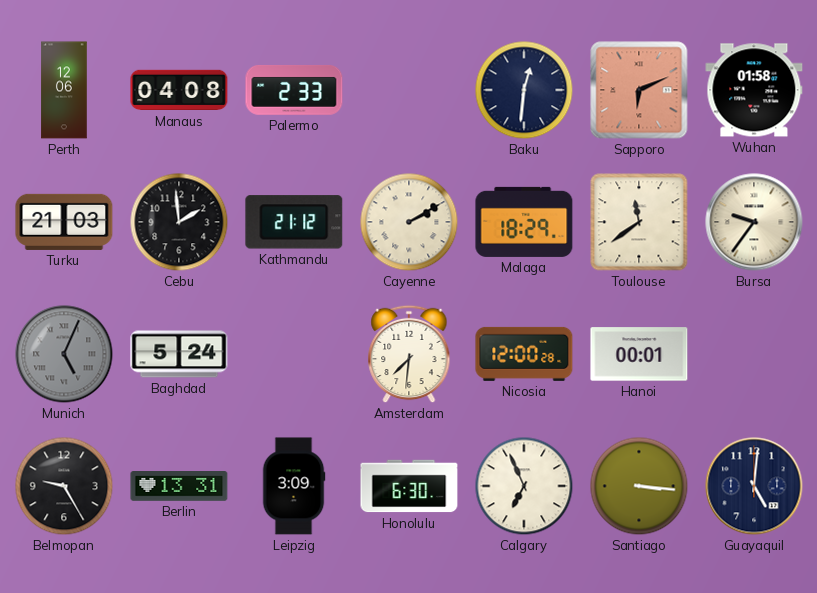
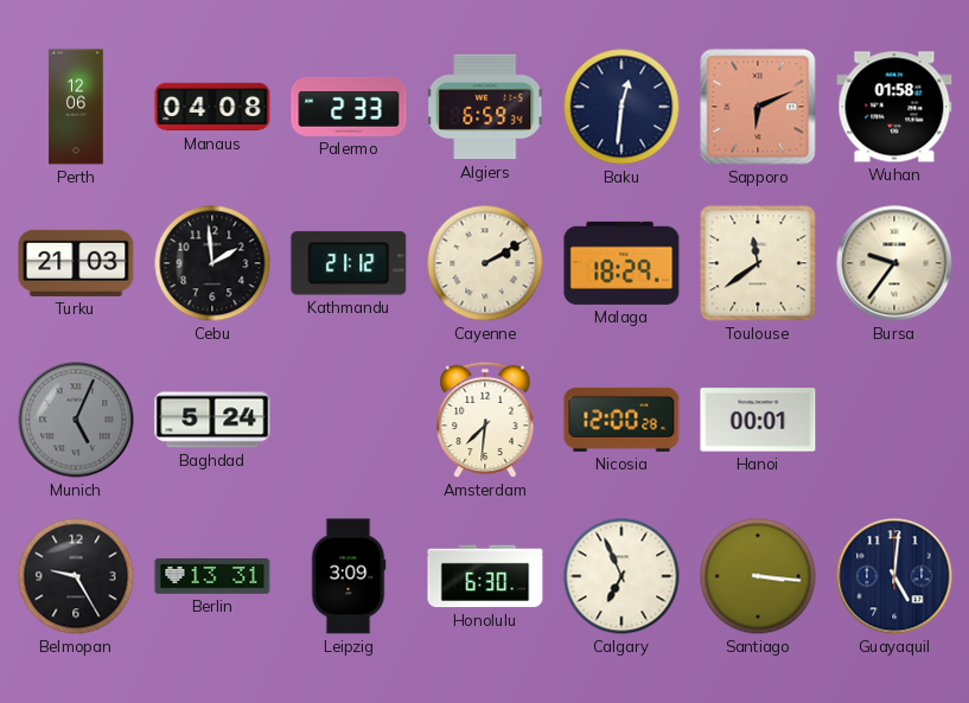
Algiers: none -> 6:59
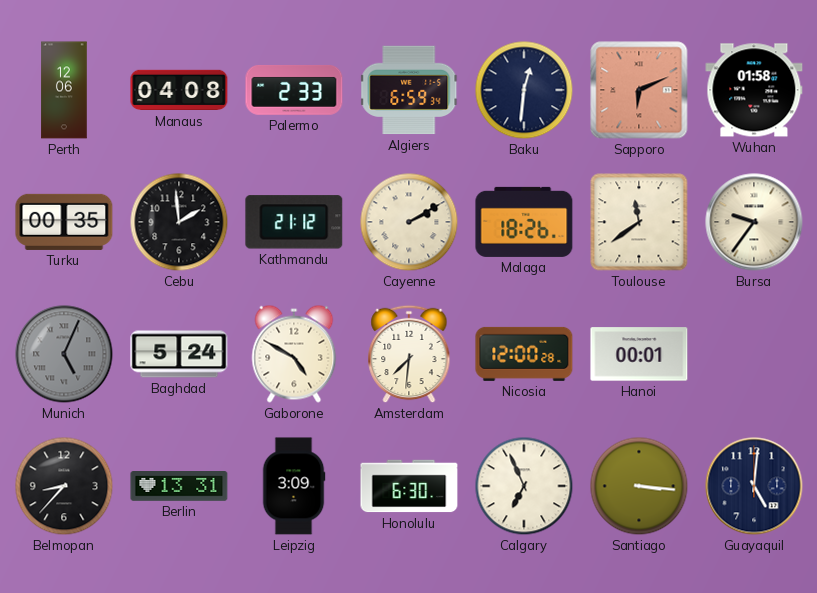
Turku: 21:03 -> 00:35
Malaga: 18:29 -> 18:26
Gaborone: none -> 4:50
Belmopan: 9:25 -> 8:37
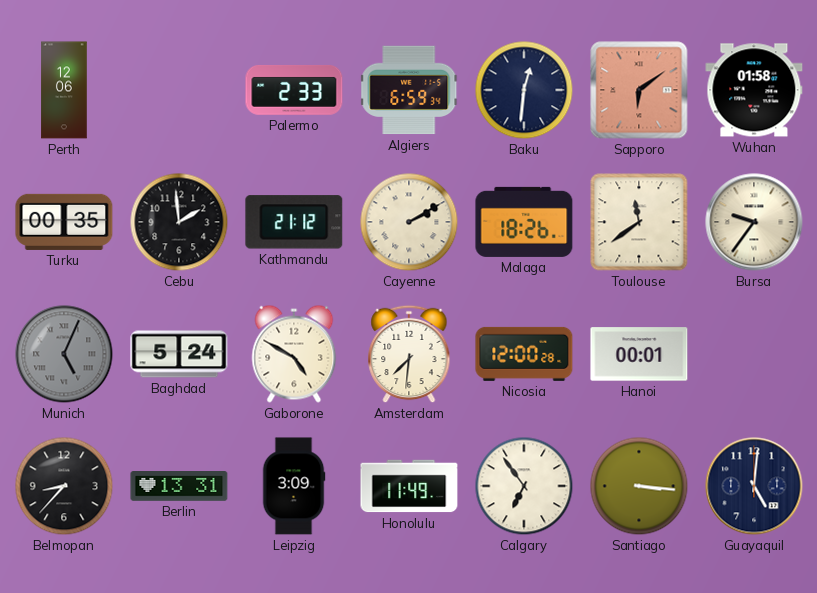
Manaus: 04:08 -> none
Sapporo: 6:11 -> 6:09
Honolulu: 6:30 -> 11:49
Calgary: 6:56 -> 6:54
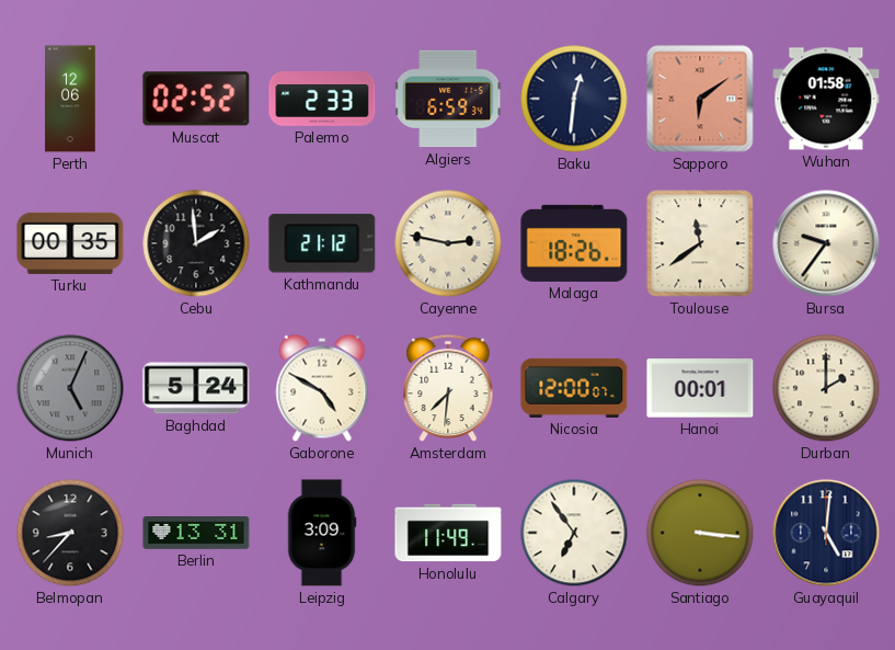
Muscat: none -> 02:52
Cayenne: 2:10 -> 2:47
Nicosia: 12:00:28 -> 12:00:07
Durban: none -> 2:00
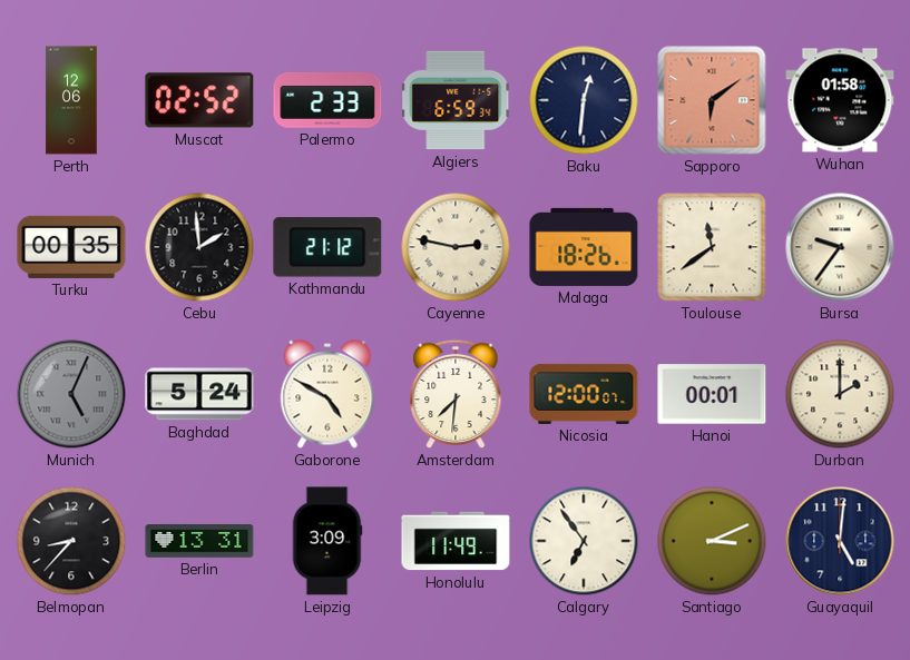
Santiago: 3:16 -> 3:11
